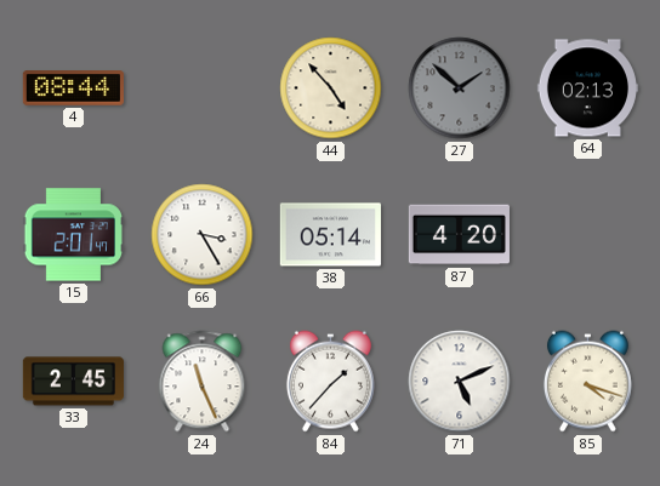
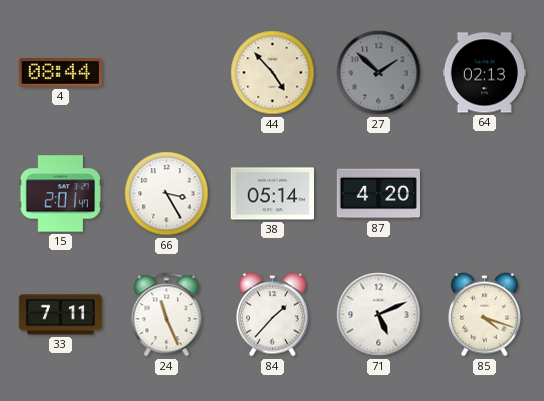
33: 2:45 -> 7:11
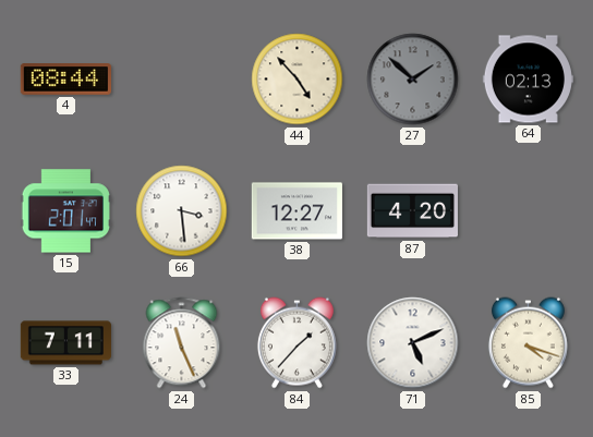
66: 3:25 -> 3:29
38: 05:14 -> 12:27
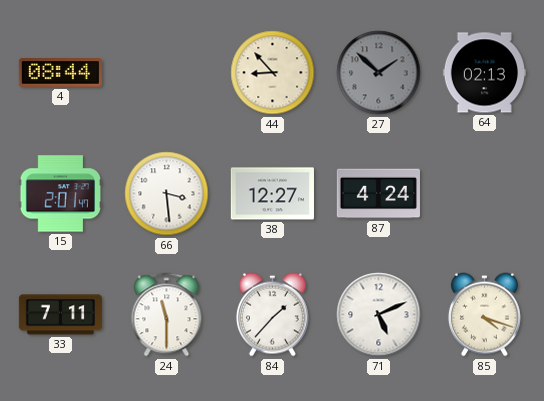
44: 4:53 -> 8:53
87: 4:20 -> 4:24
24: 11:26 -> 11:30
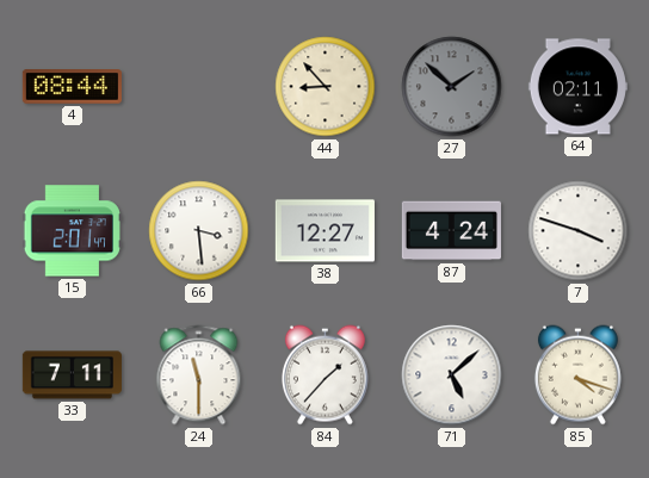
64: 02:13 -> 02:11
7: none -> 3:48
71: 5:11 -> 5:08
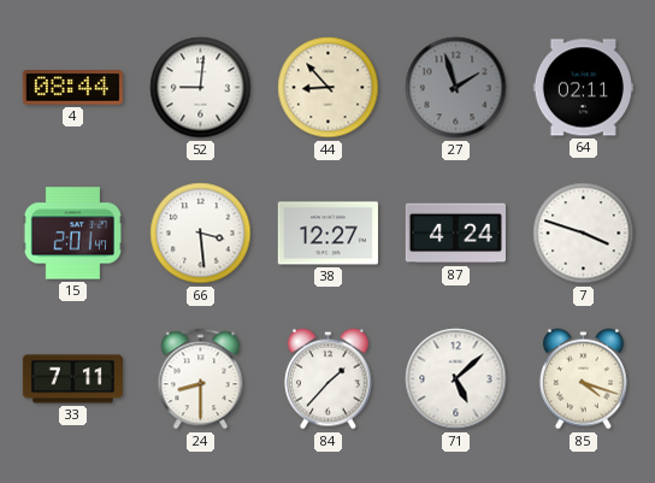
52: none -> 9:01
27: 1:52 -> 1:57
24: 11:30 -> 8:30
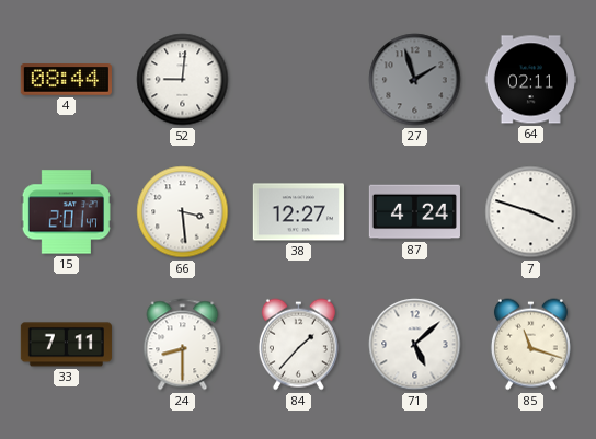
44: 8:53 -> none
85: 4:18 -> 11:18
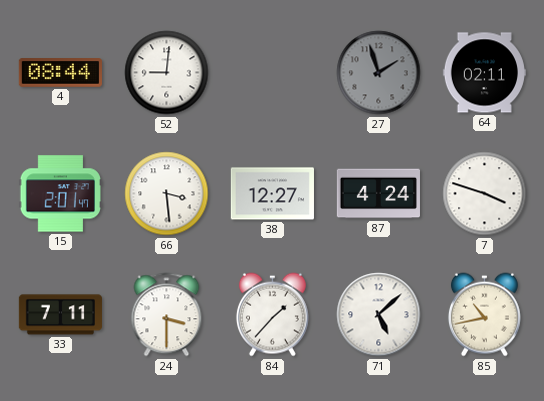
24: 8:30 -> 3:30
85: 11:18 -> 10:43
